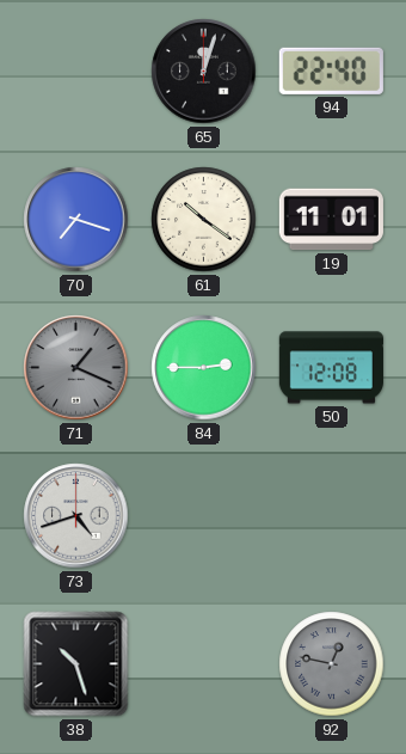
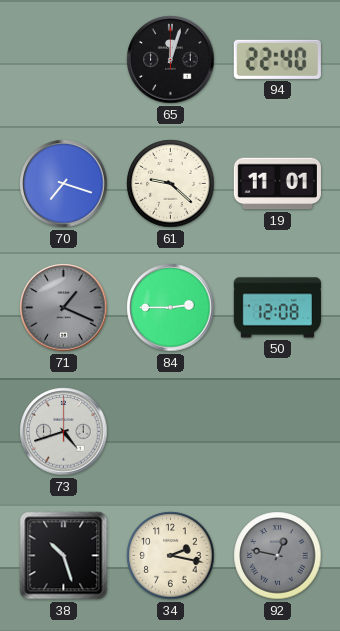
61: 10:21 -> 9:22
34: none -> 2:17
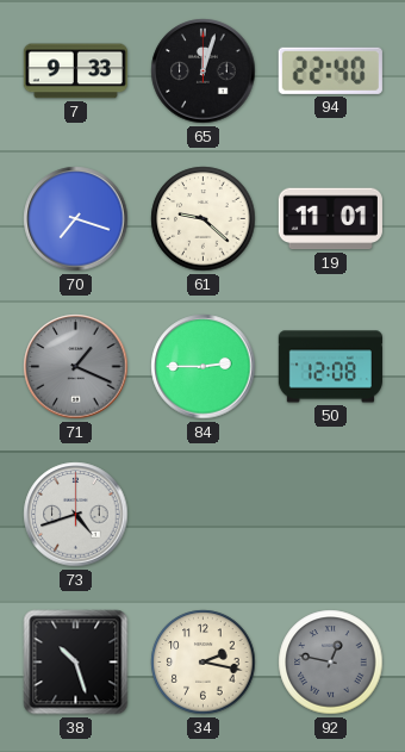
7: none -> 9:33
